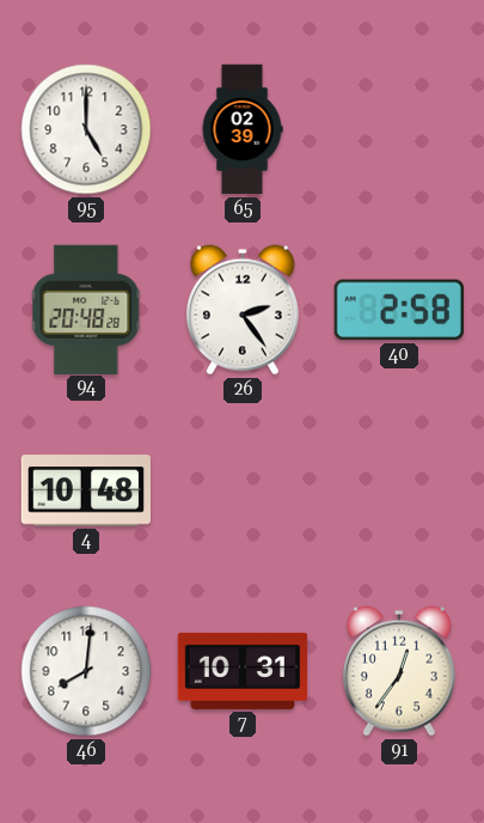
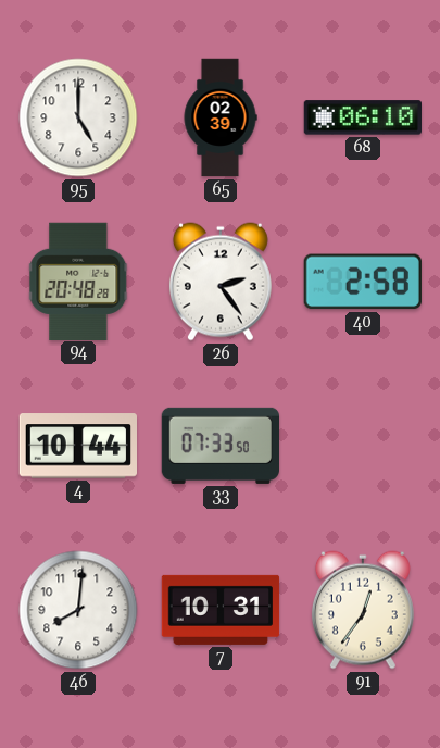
68: none -> 06:10
4: 10:48 -> 10:44
33: none -> 07:33
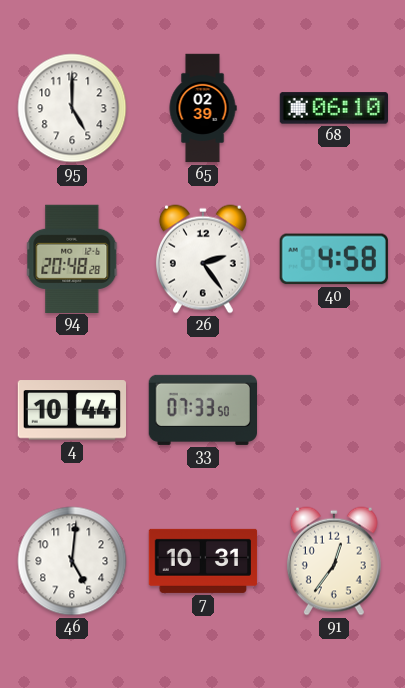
40: 2:58 -> 4:58
46: 8:01 -> 5:01
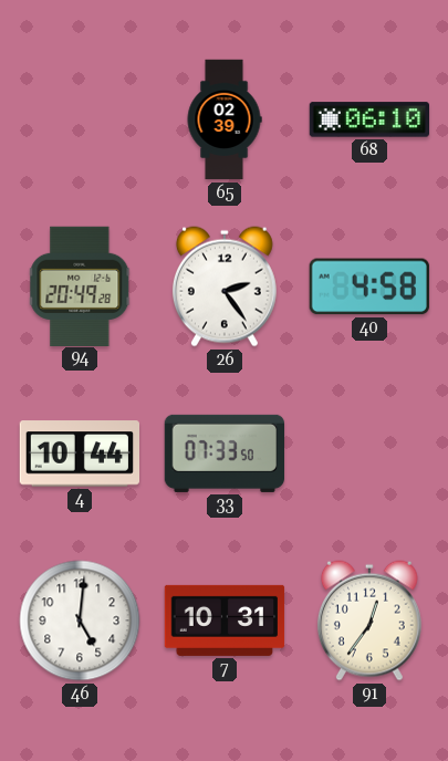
95: 5:00 -> none
94: 20:48 -> 20:49
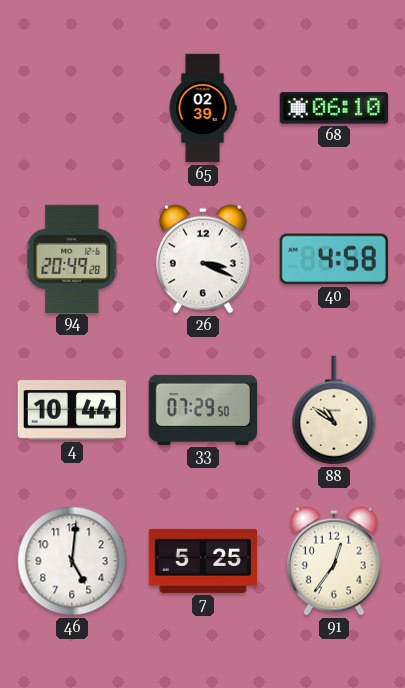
26: 2:24 -> 3:19
33: 07:33 -> 07:29
88: none -> 10:51
7: 10:31 -> 5:25
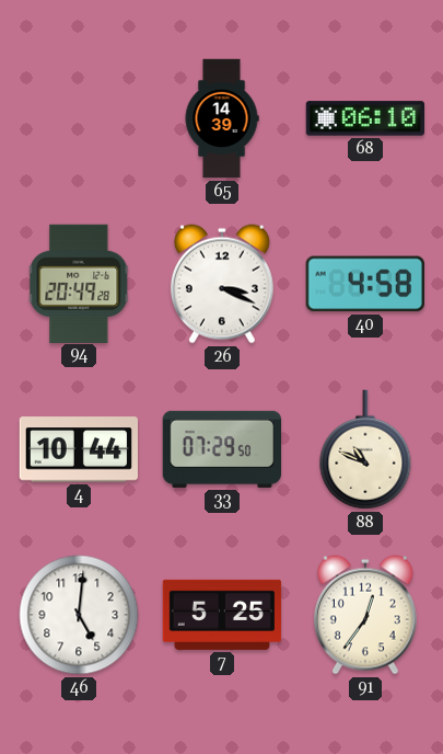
65: 02:39 -> 14:39
88: 10:51 -> 10:49
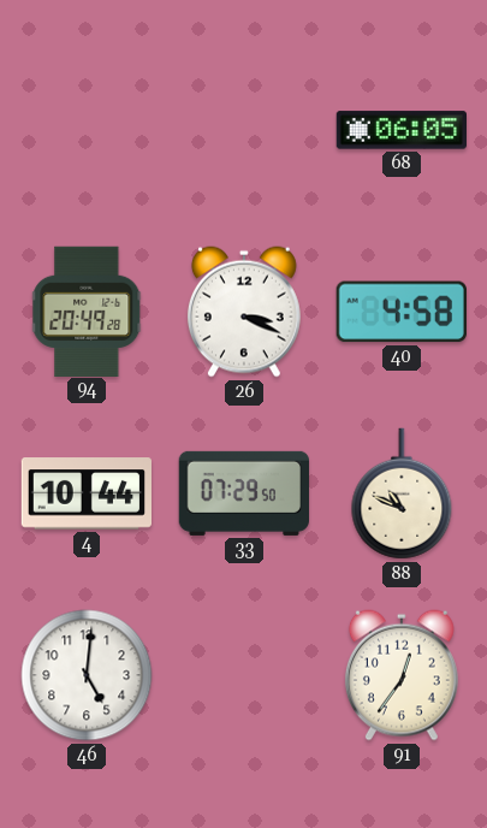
65: 14:39 -> none
68: 06:10 -> 06:05
7: 5:25 -> none
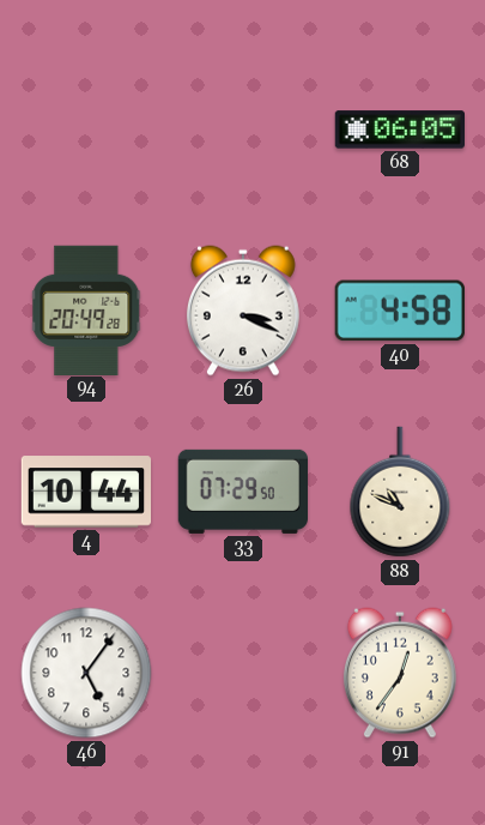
46: 5:01 -> 5:06
